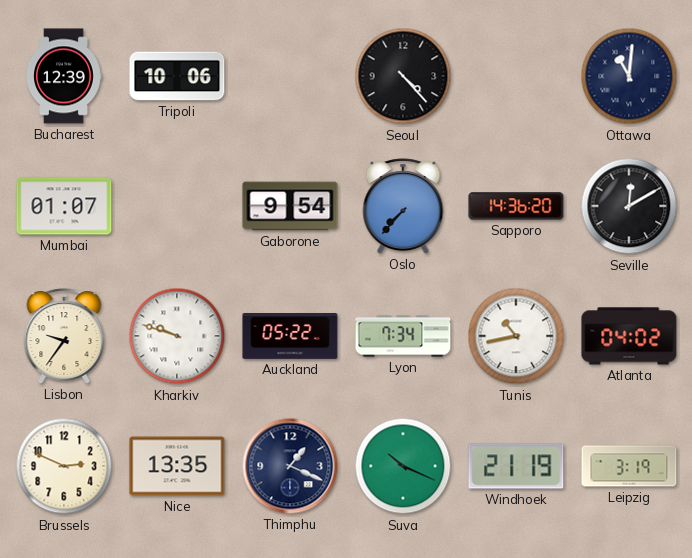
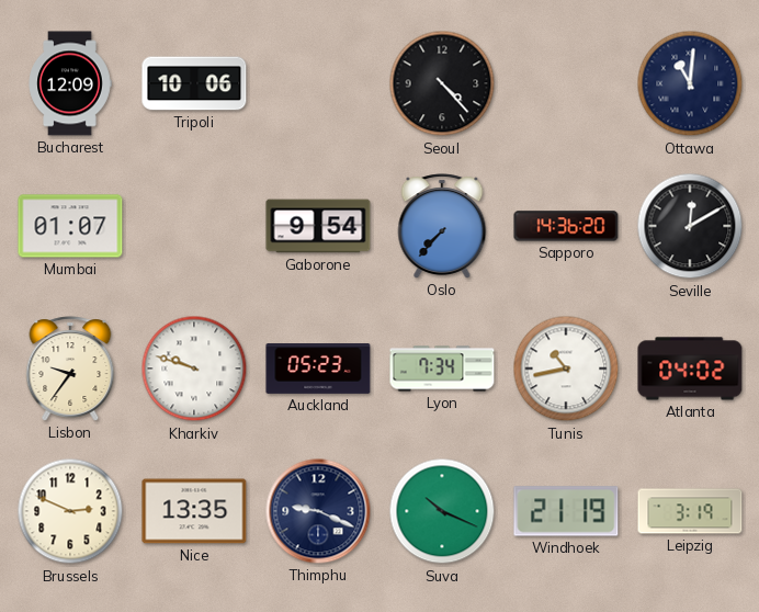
Bucharest: 12:39 -> 12:09
Auckland: 05:22 -> 05:23
Thimphu: 1:19 -> 9:19
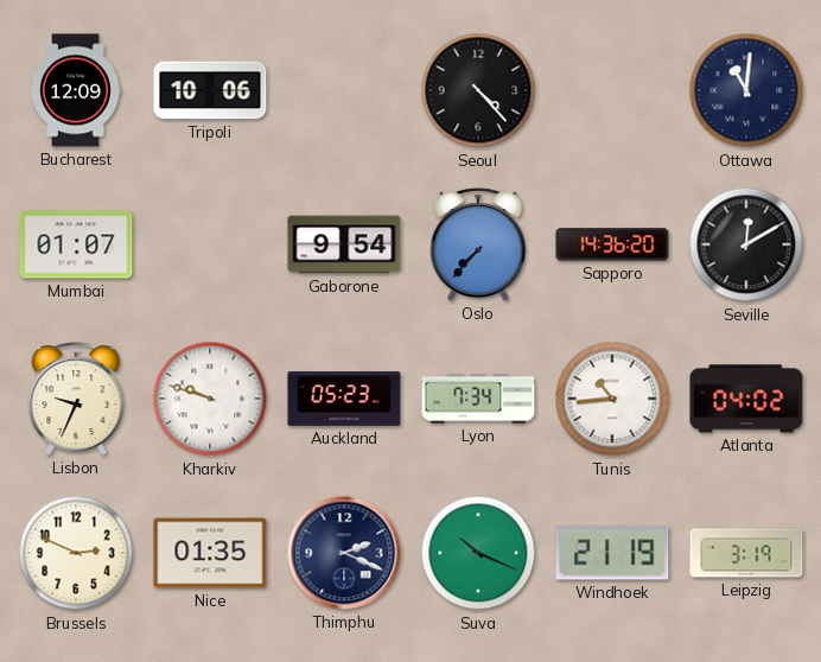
Lisbon: 9:36 -> 9:34
Tunis: 10:43 -> 10:44
Nice: 13:35 -> 01:35
Thimphu: 9:19 -> 2:19
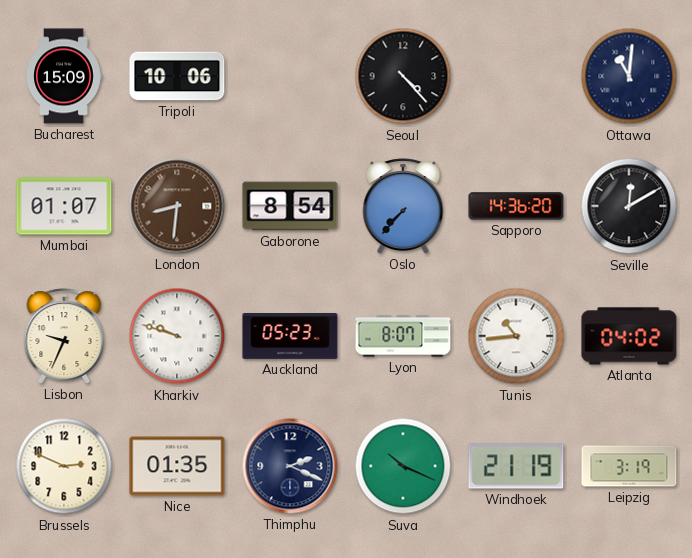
Bucharest: 12:09 -> 15:09
London: none -> 8:31
Gaborone: 9:54 -> 8:54
Lyon: 7:34 -> 8:07
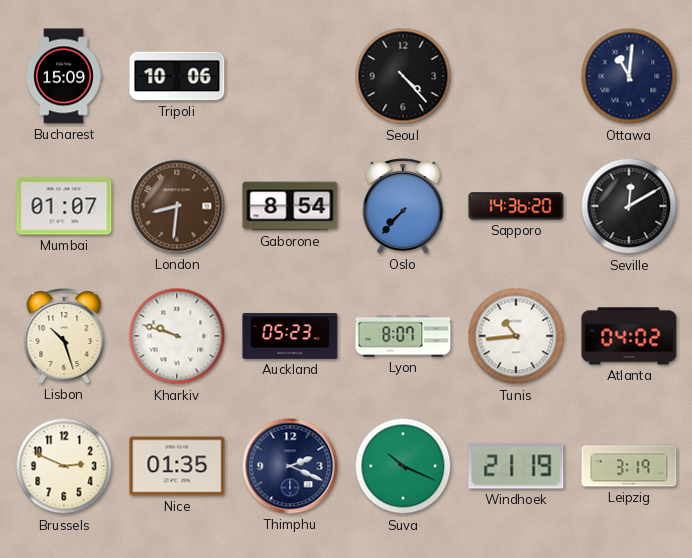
Lisbon: 9:34 -> 10:27
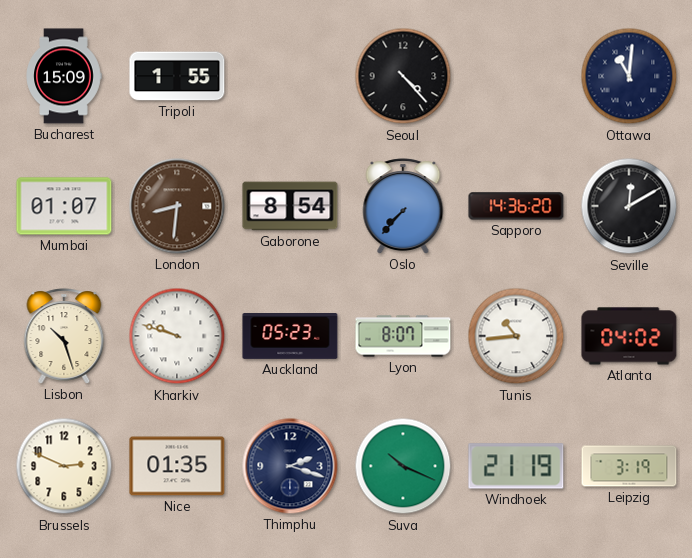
Tripoli: 10:06 -> 1:55
Thimphu: 2:19 -> 2:18
